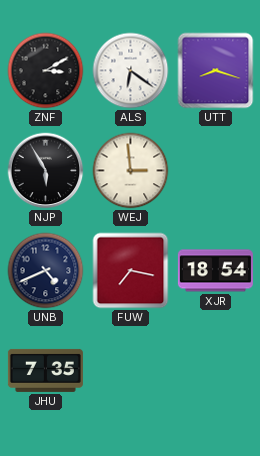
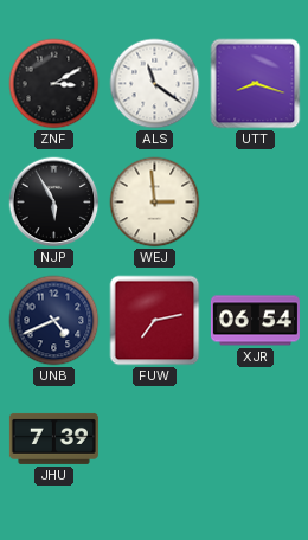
ALS: 6:21 -> 11:21
FUW: 7:17 -> 7:13
XJR: 18:54 -> 06:54
JHU: 7:35 -> 7:39
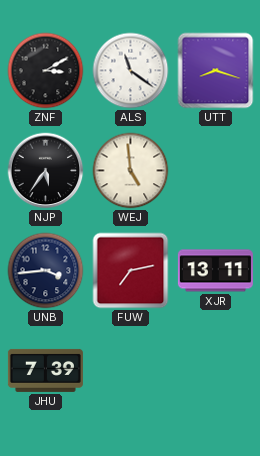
NJP: 5:55 -> 5:36
WEJ: 2:59 -> 4:59
UNB: 4:41 -> 3:44
XJR: 06:54 -> 13:11
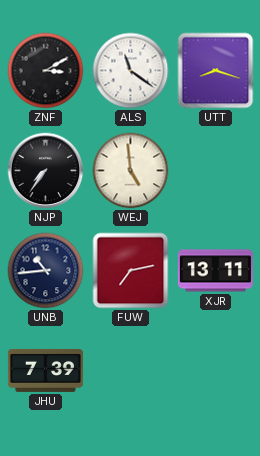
NJP: 5:36 -> 7:36
UNB: 3:44 -> 10:44
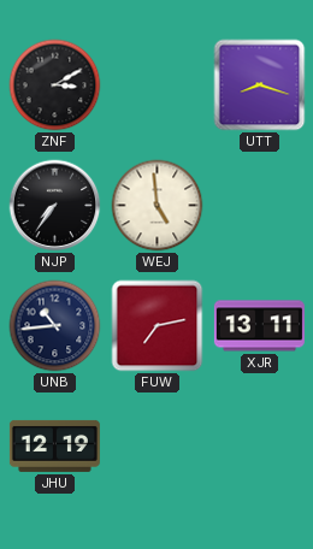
ALS: 11:21 -> none
JHU: 7:39 -> 12:19
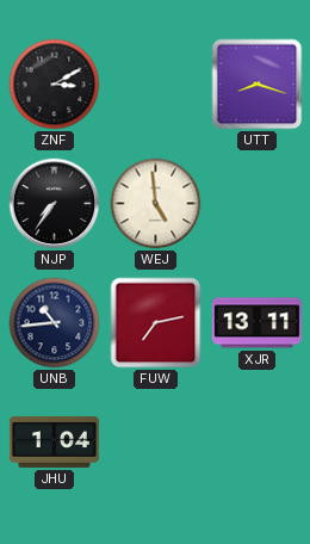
JHU: 12:19 -> 1:04
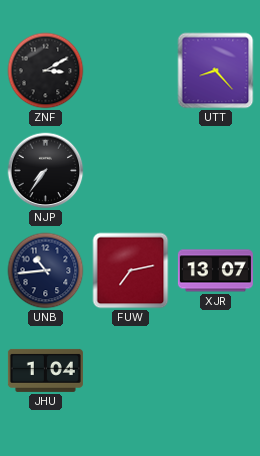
UTT: 8:18 -> 8:23
WEJ: 4:59 -> none
XJR: 13:11 -> 13:07
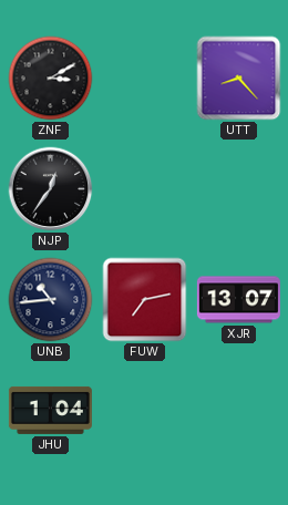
NJP: 7:36 -> 12:36
